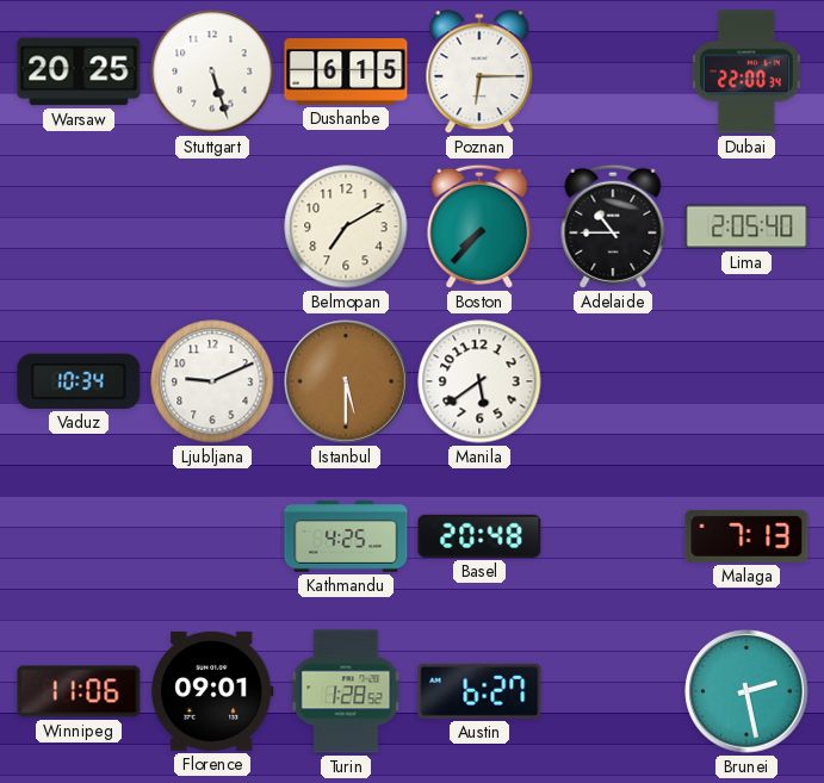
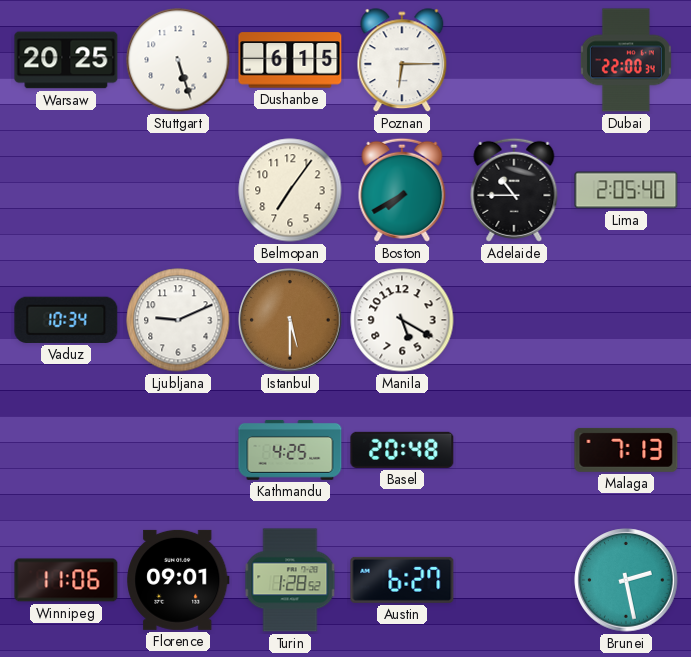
Belmopan: 7:10 -> 7:06
Boston: 7:37 -> 7:40
Manila: 5:39 -> 5:20
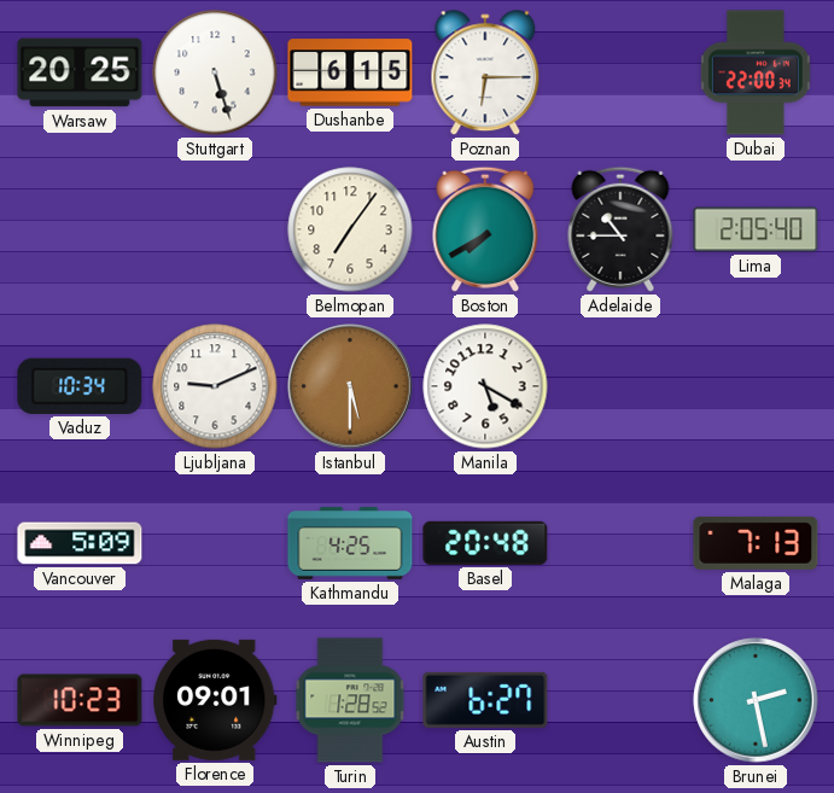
Vancouver: none -> 5:09
Winnipeg: 11:06 -> 10:23
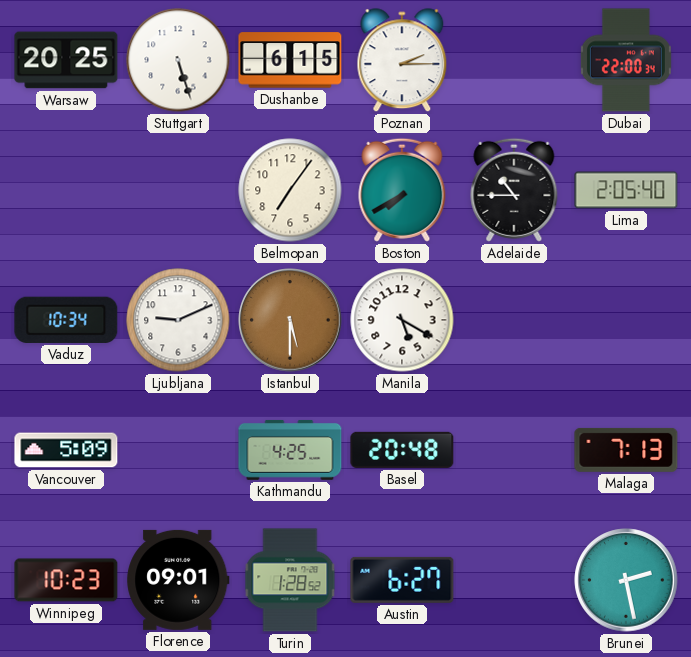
Poznan: 6:15 -> 2:15
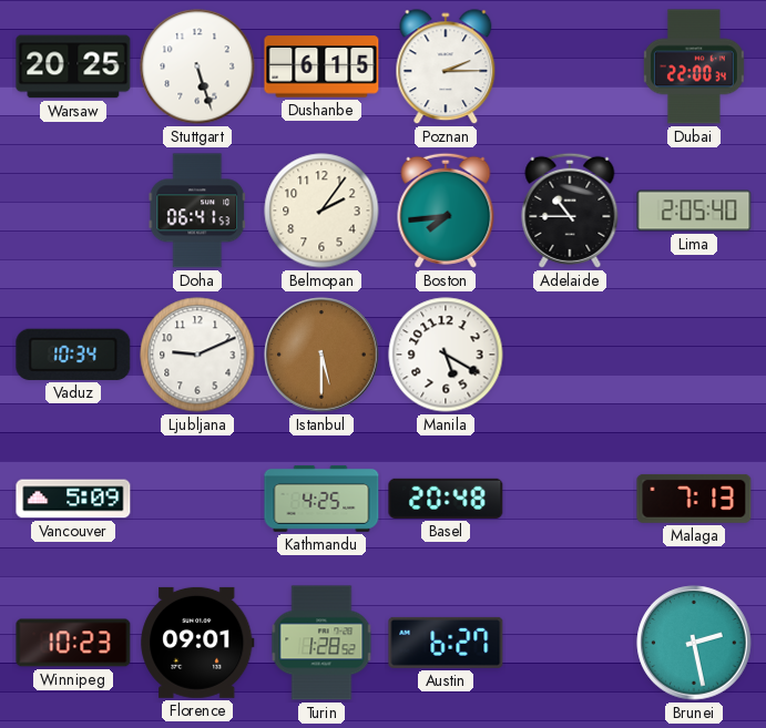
Doha: none -> 06:41
Belmopan: 7:06 -> 2:06
Boston: 7:40 -> 7:44
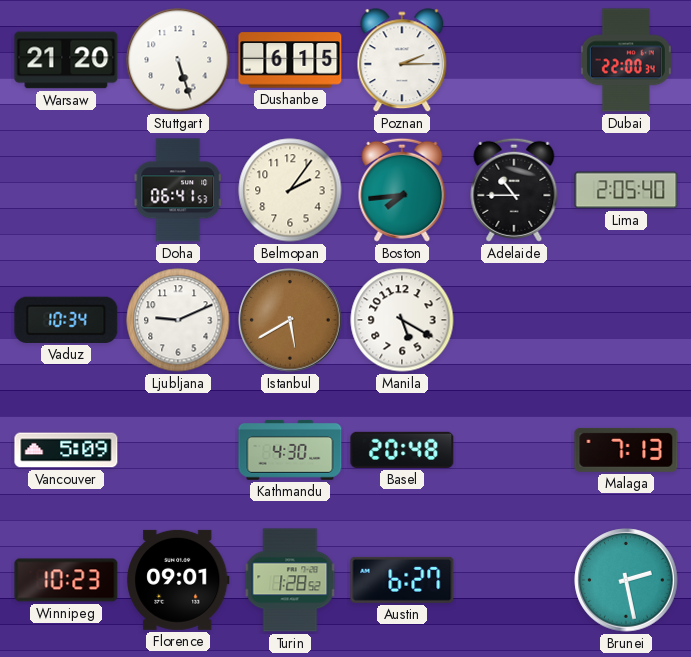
Warsaw: 20:25 -> 21:20
Istanbul: 5:30 -> 5:40
Kathmandu: 4:25 -> 4:30
